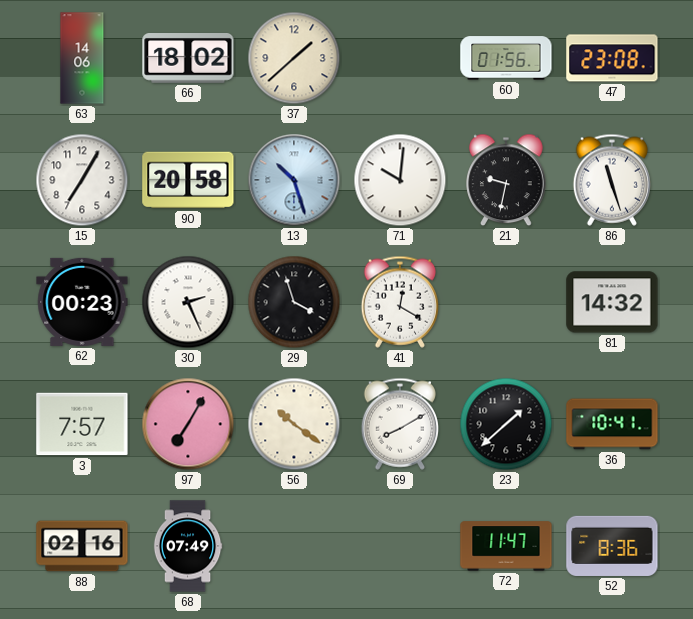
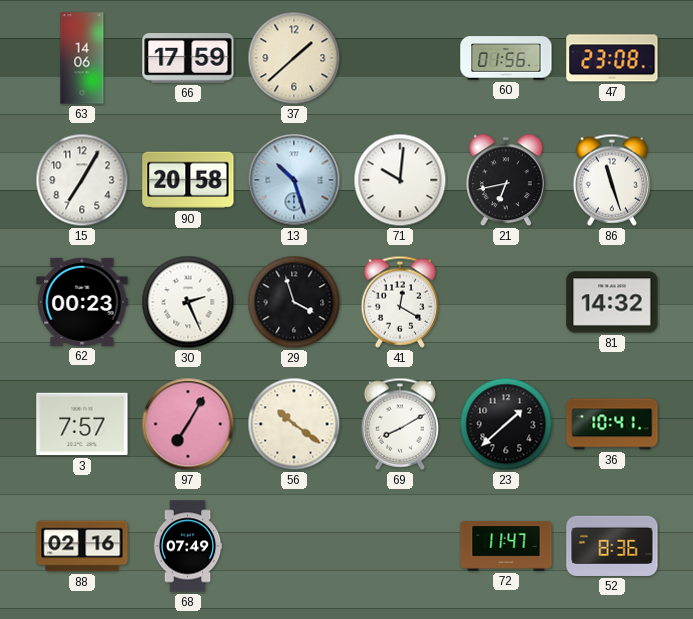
66: 18:02 -> 17:59
21: 9:32 -> 6:43
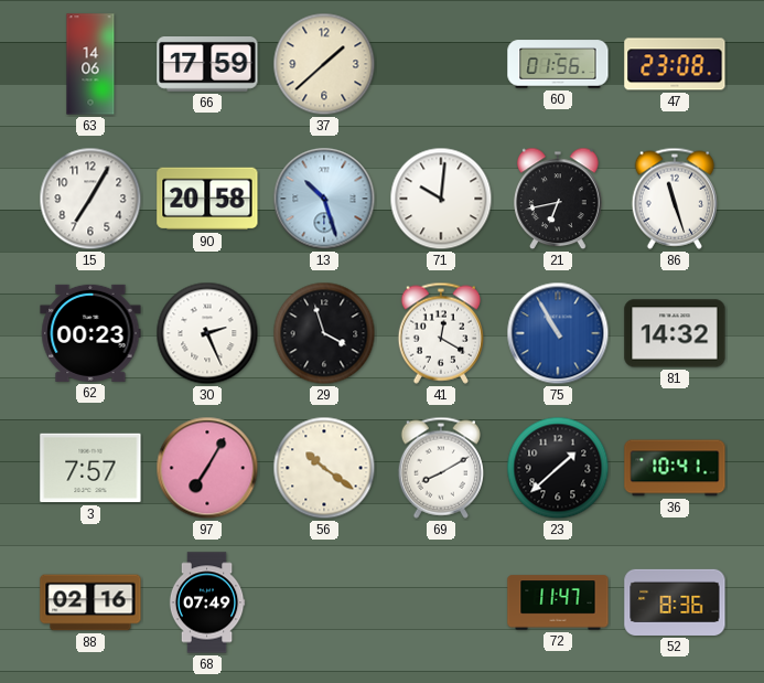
75: none -> 10:55
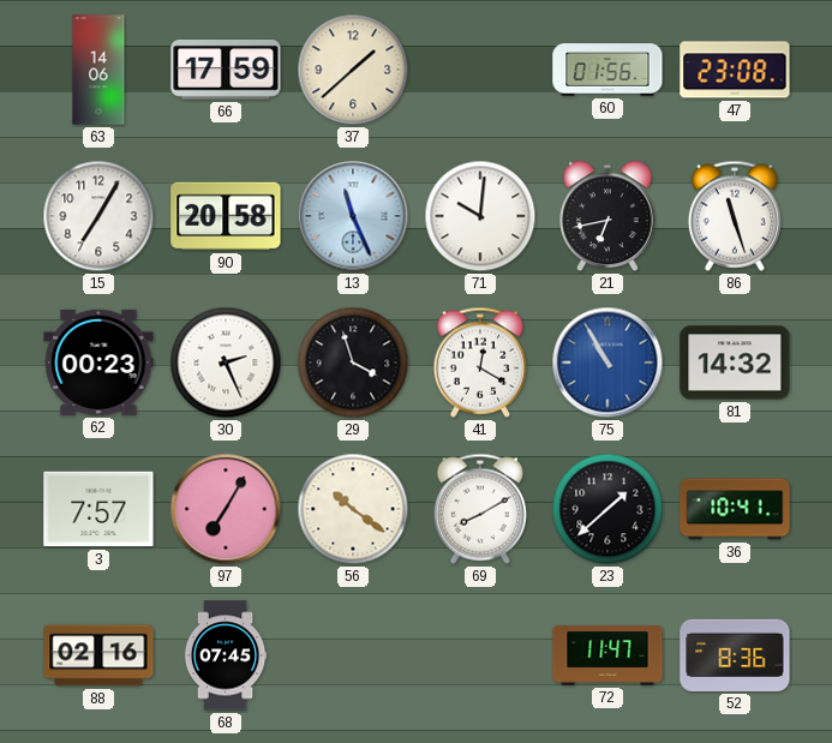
13: 10:27 -> 11:26
68: 07:49 -> 07:45
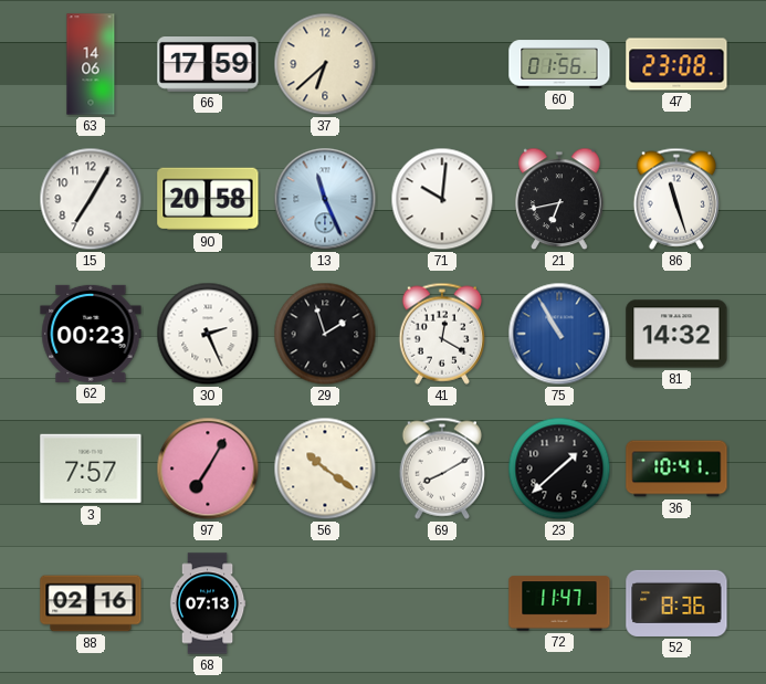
37: 1:38 -> 6:38
29: 3:57 -> 1:57
68: 07:45 -> 07:13
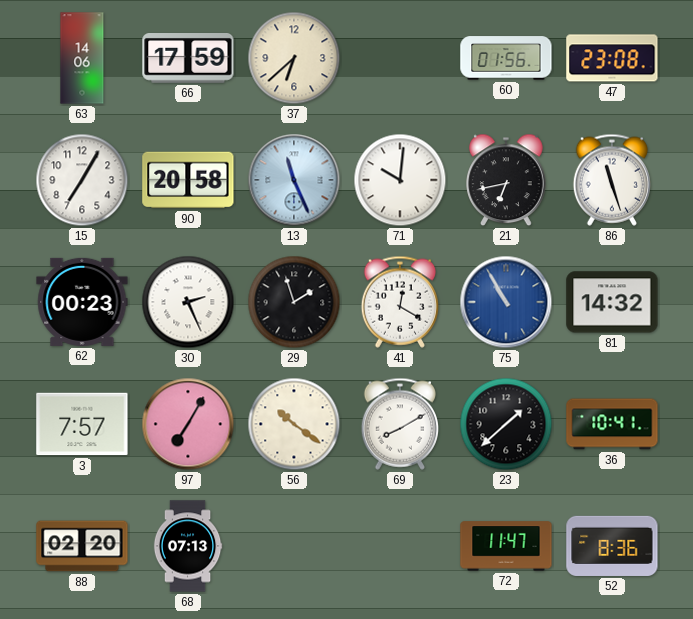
88: 02:16 -> 02:20
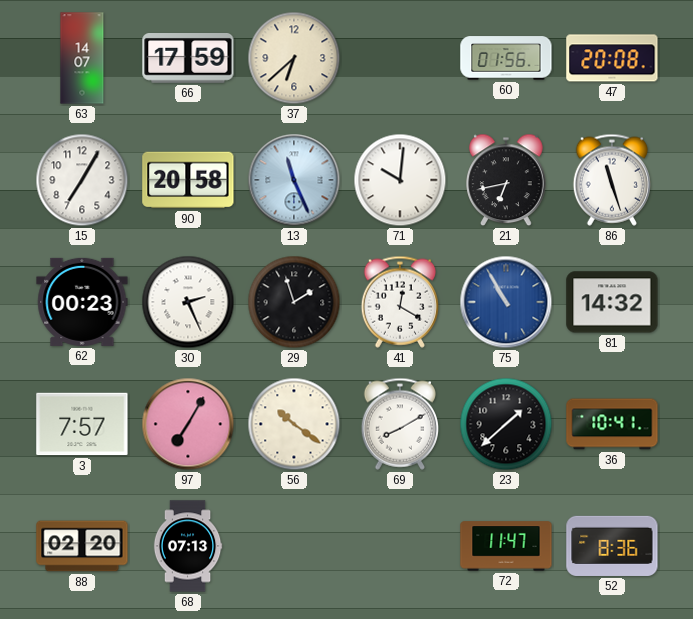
63: 14:06 -> 14:07
47: 23:08 -> 20:08
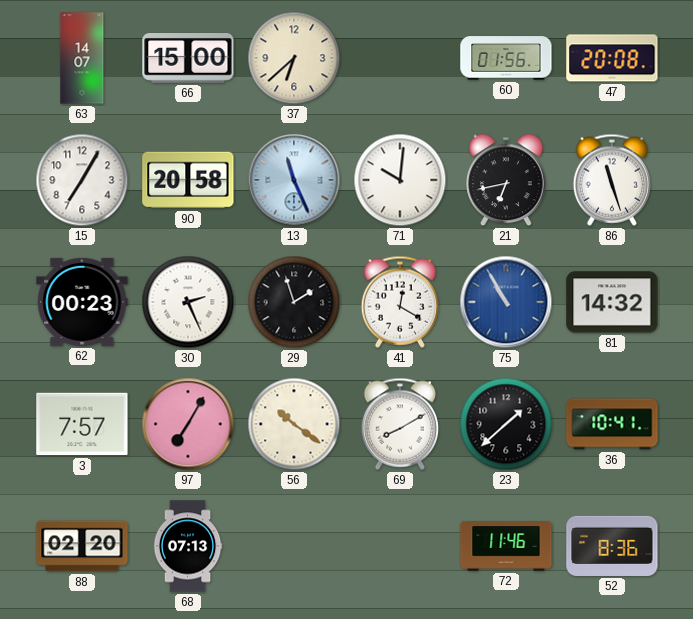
66: 17:59 -> 15:00
72: 11:47 -> 11:46
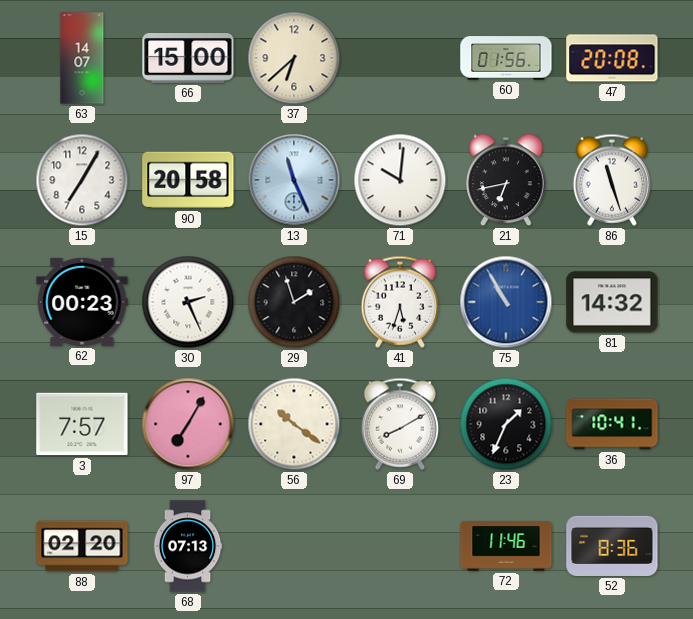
41: 12:20 -> 5:33
23: 1:38 -> 1:34
